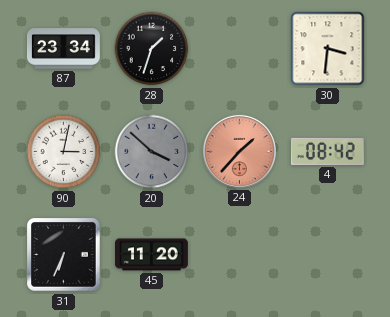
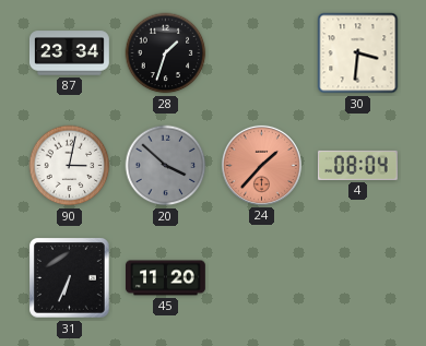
4: 08:42 -> 08:04
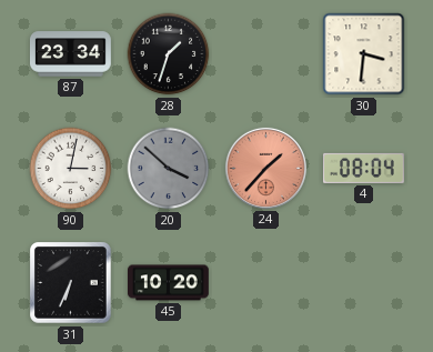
45: 11:20 -> 10:20
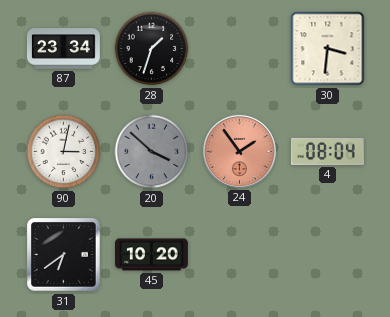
24: 1:37 -> 1:54
31: 6:34 -> 6:39
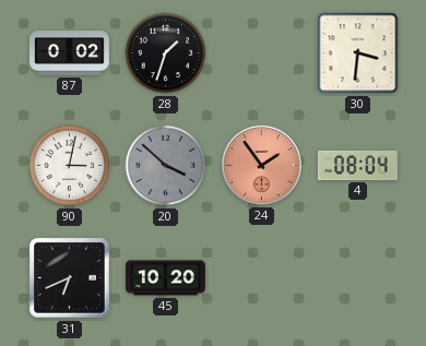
87: 23:34 -> 0:02
31: 6:39 -> 6:41
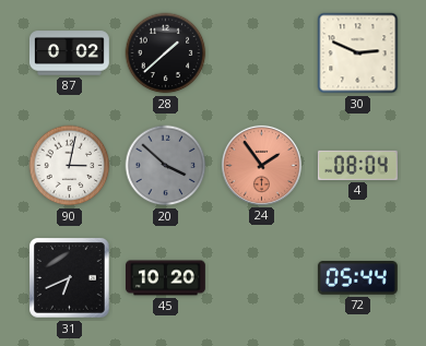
28: 1:33 -> 1:38
30: 3:31 -> 2:49
72: none -> 05:44
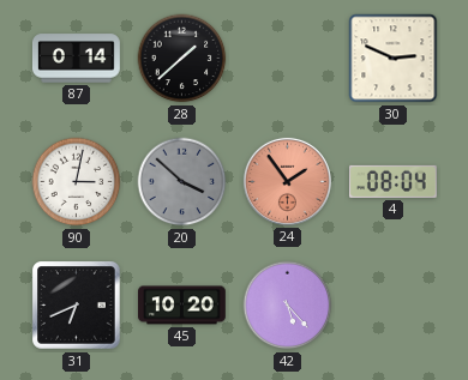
87: 0:02 -> 0:14
42: none -> 5:23
72: 05:44 -> none
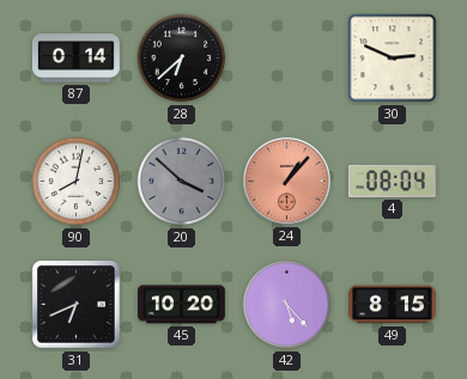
28: 1:38 -> 6:38
90: 3:02 -> 8:02
24: 1:54 -> 1:07
49: none -> 8:15
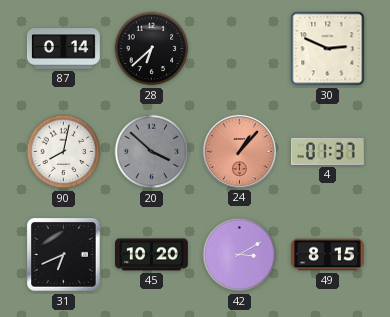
4: 08:04 -> 01:37
42: 5:23 -> 3:10
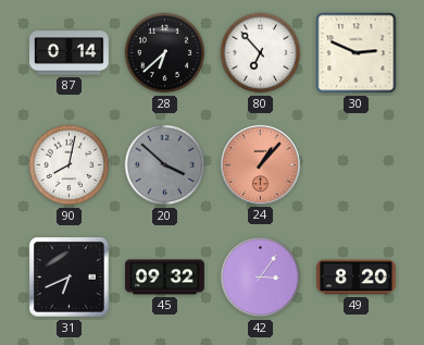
80: none -> 6:53
4: 01:37 -> none
45: 10:20 -> 09:32
42: 3:10 -> 3:06
49: 8:15 -> 8:20
